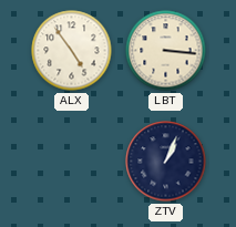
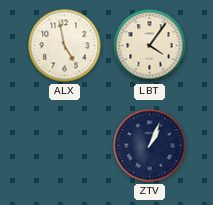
ALX: 4:54 -> 4:58
LBT: 3:16 -> 4:06
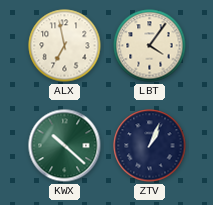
ALX: 4:58 -> 6:58
KWX: none -> 10:22
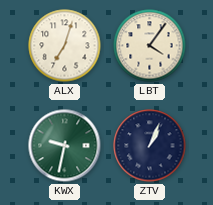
ALX: 6:58 -> 7:03
KWX: 10:22 -> 9:32
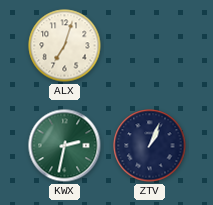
LBT: 4:06 -> none
KWX: 9:32 -> 2:32
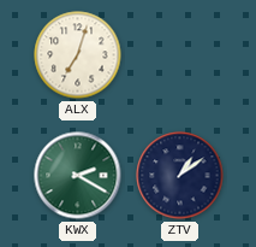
KWX: 2:32 -> 2:20
ZTV: 1:04 -> 1:09
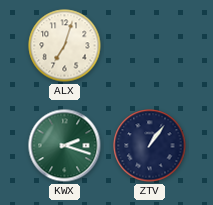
KWX: 2:20 -> 2:18
ZTV: 1:09 -> 1:06
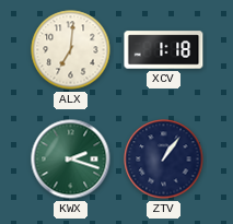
ALX: 7:03 -> 7:01
XCV: none -> 1:18
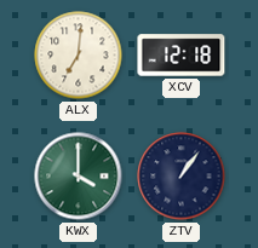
XCV: 1:18 -> 12:18
KWX: 2:18 -> 4:00
